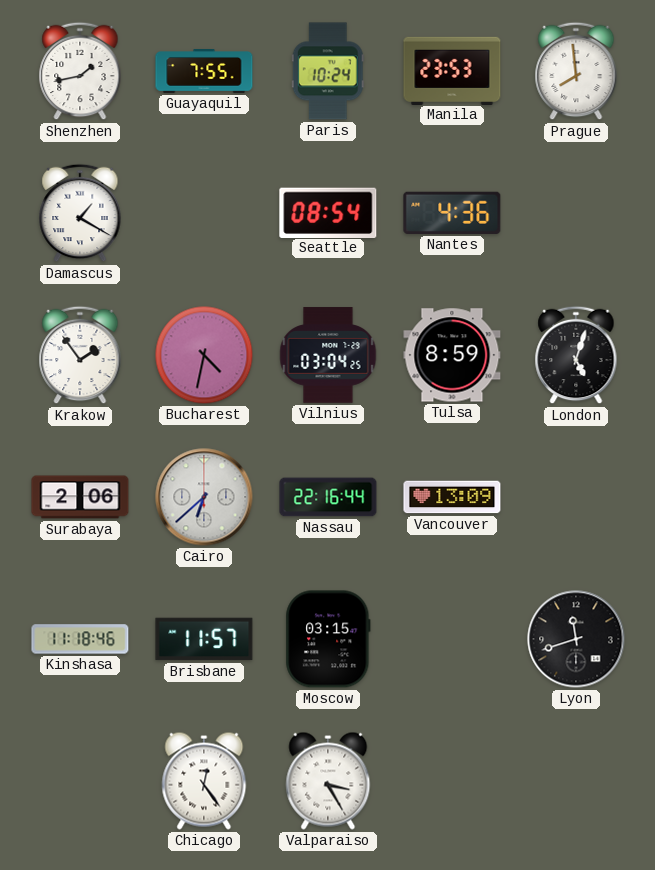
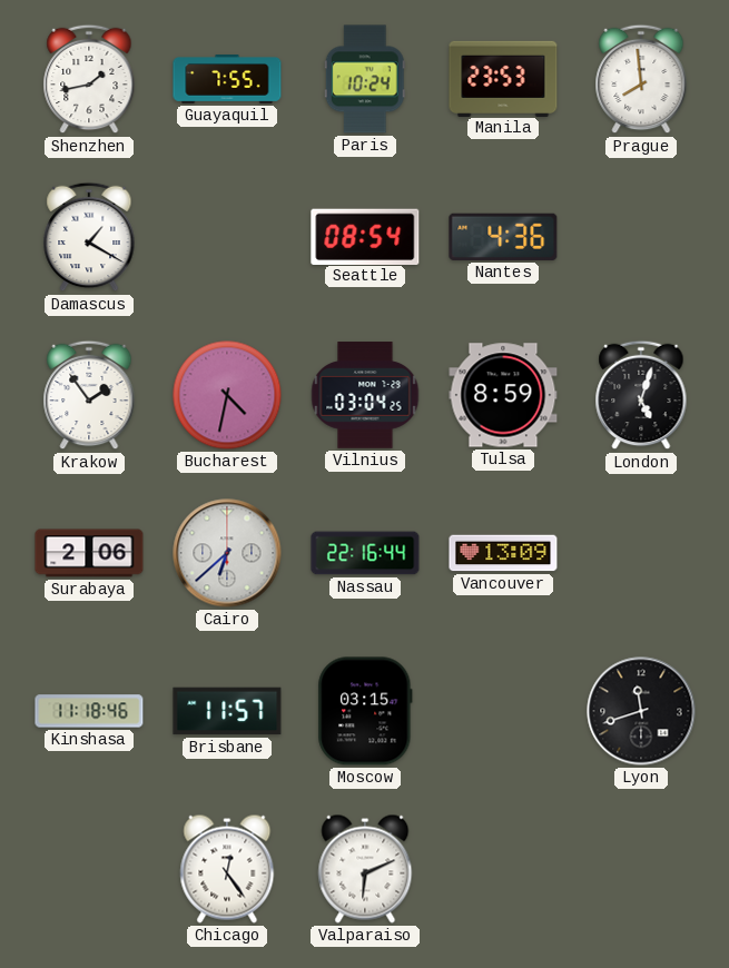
Valparaiso: 3:25 -> 6:11
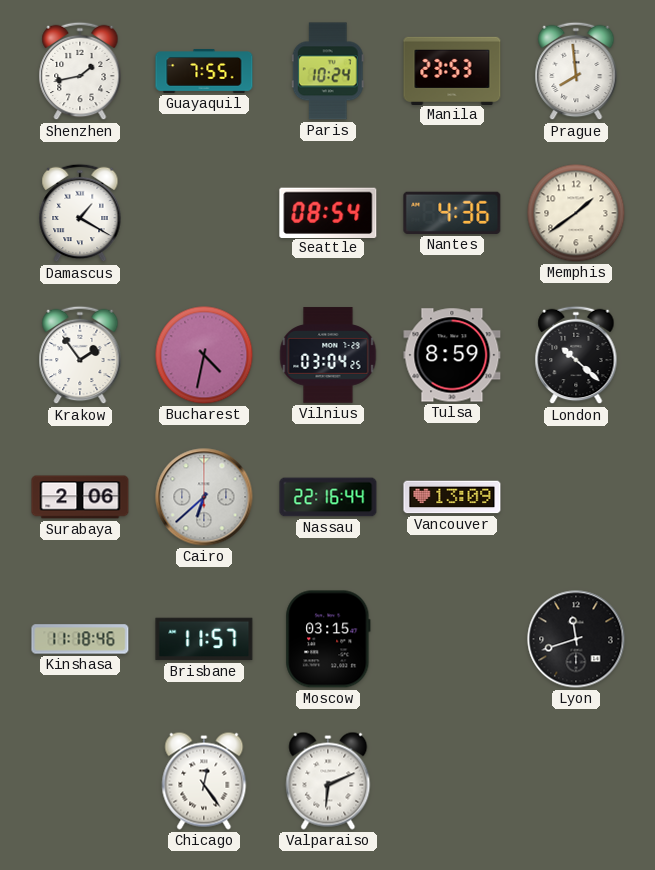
Memphis: none -> 1:39
London: 5:03 -> 10:22
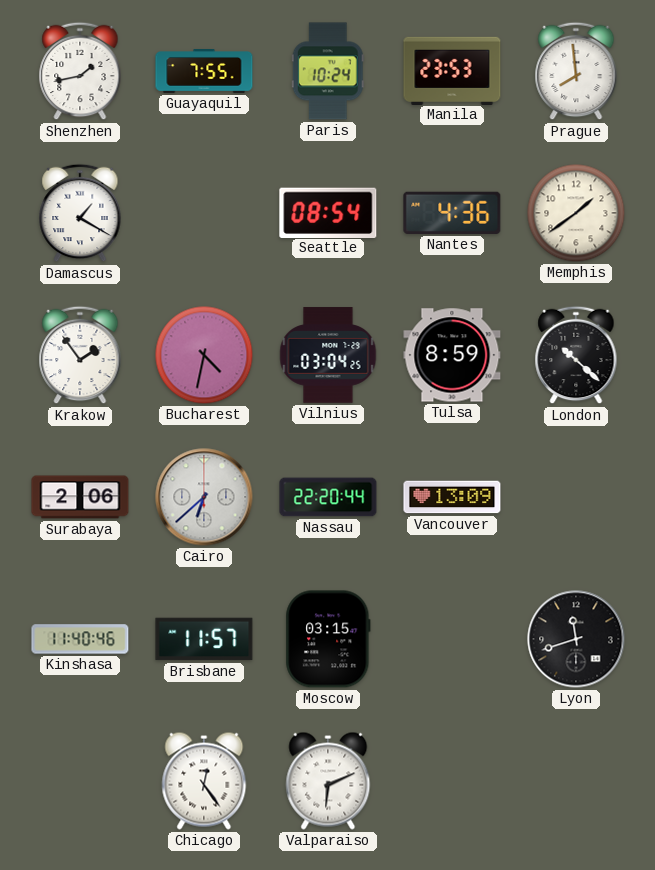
Nassau: 22:16 -> 22:20
Kinshasa: 11:18 -> 11:40
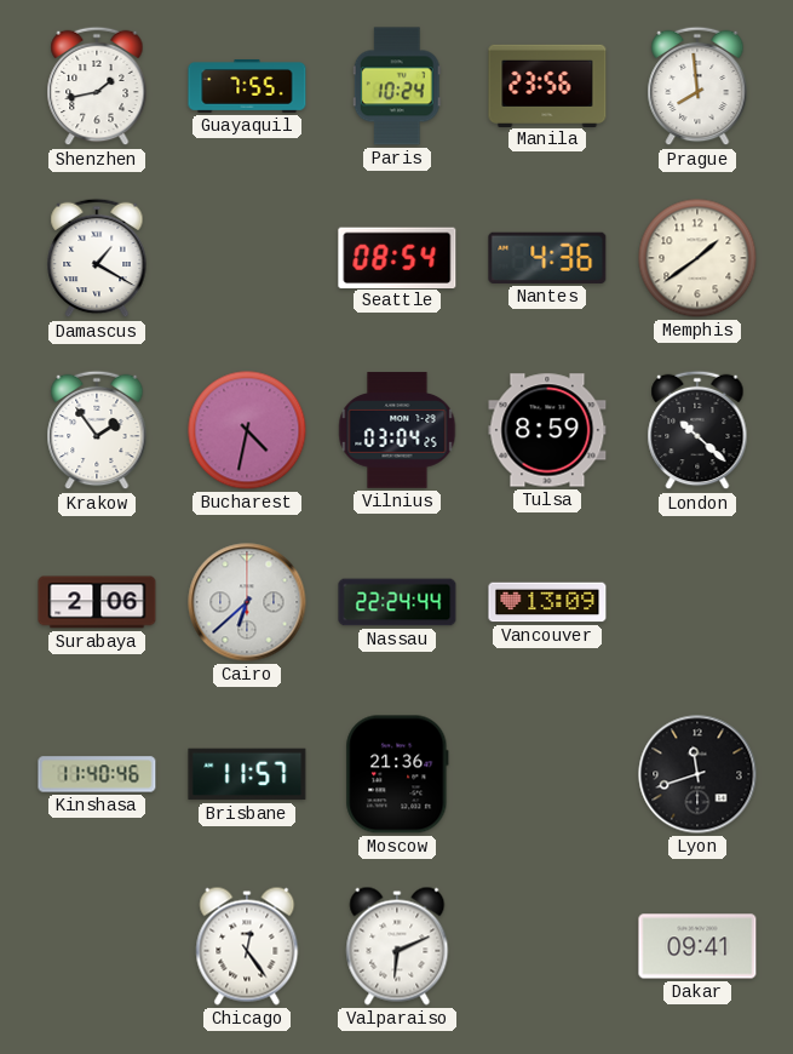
Manila: 23:53 -> 23:56
Nassau: 22:20 -> 22:24
Moscow: 03:15 -> 21:36
Dakar: none -> 09:41
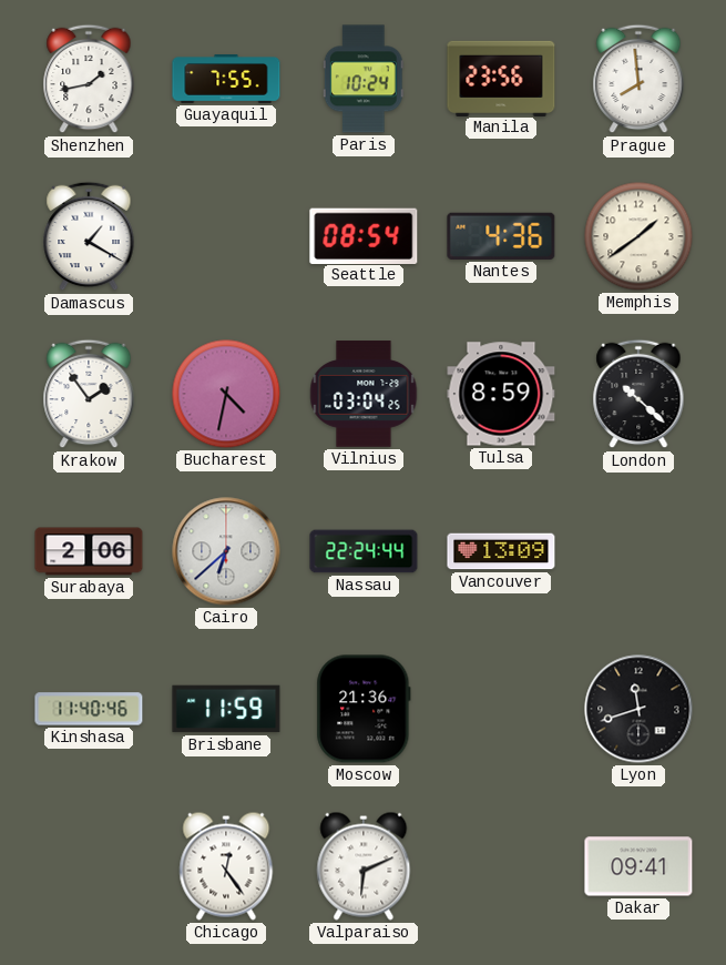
Brisbane: 11:57 -> 11:59
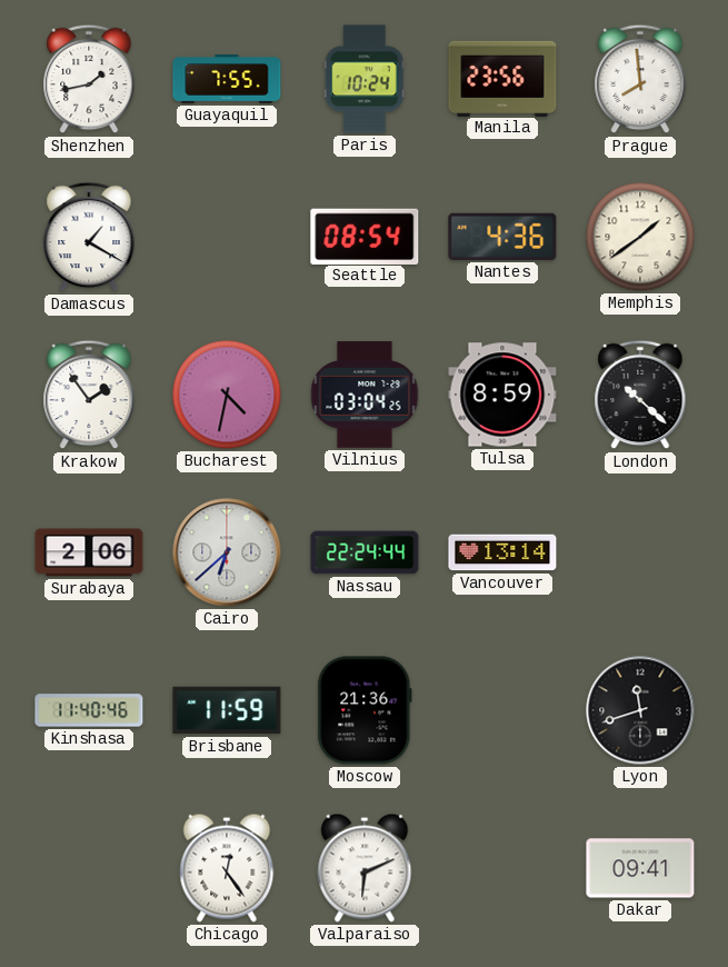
Vancouver: 13:09 -> 13:14
